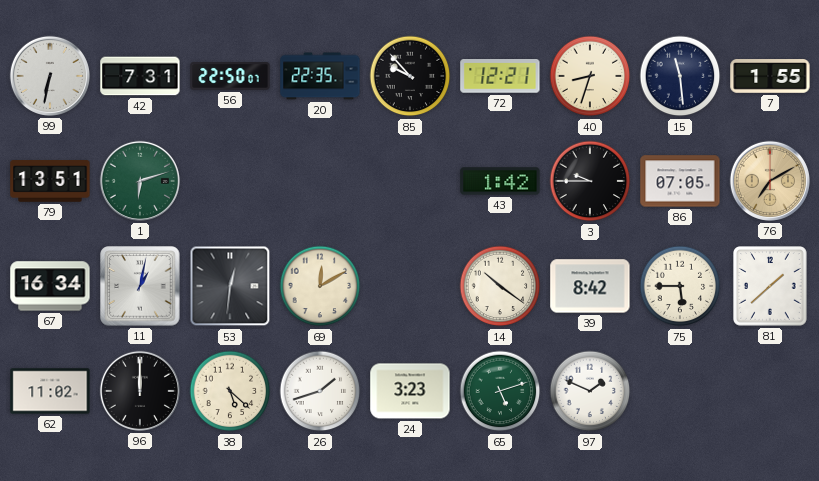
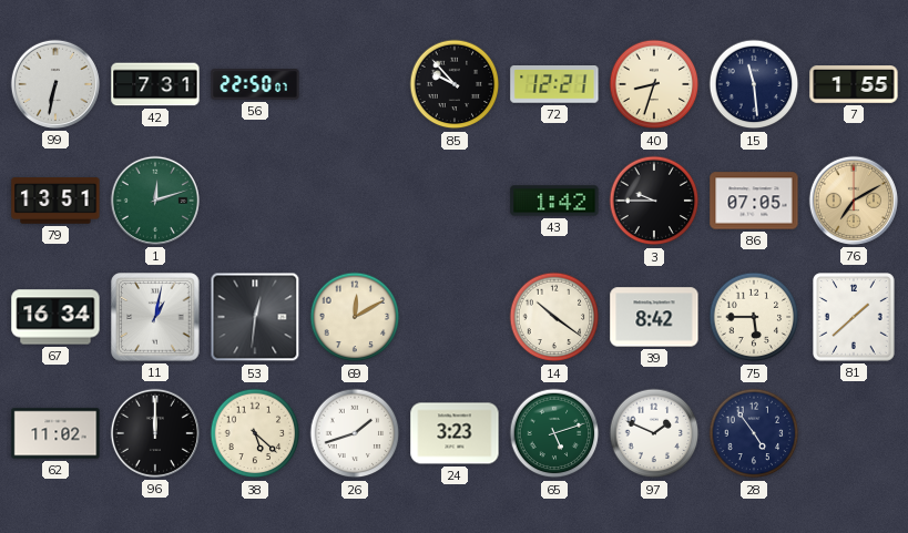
20: 22:35 -> none
1: 6:12 -> 12:12
28: none -> 4:54
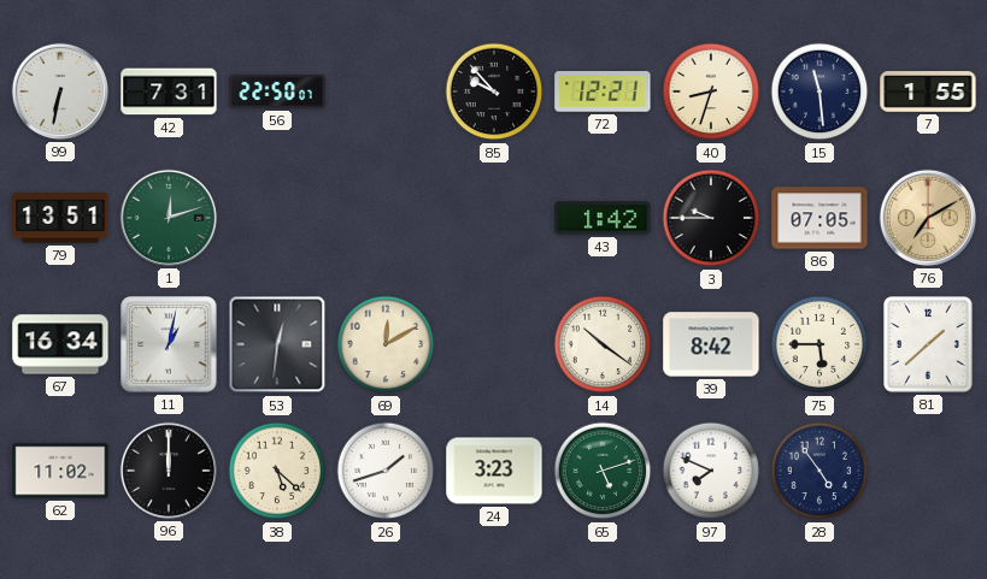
97: 1:49 -> 7:49
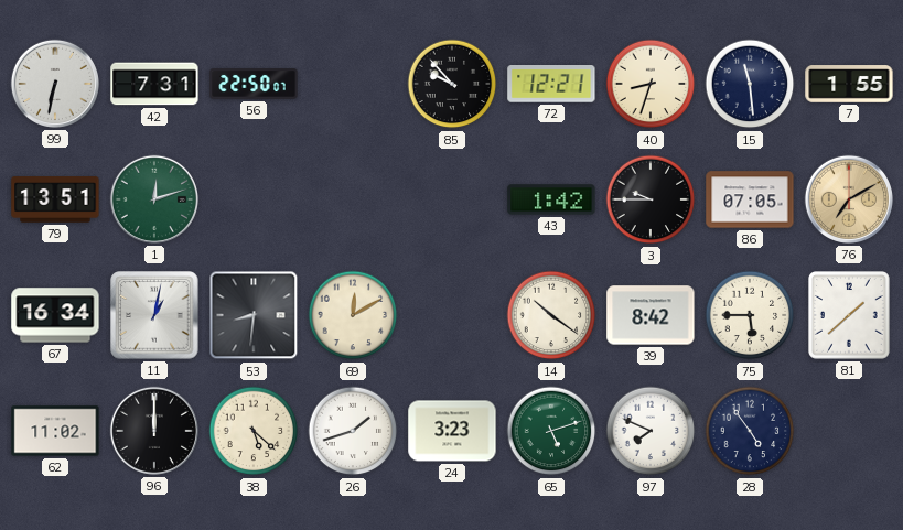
53: 12:31 -> 8:31
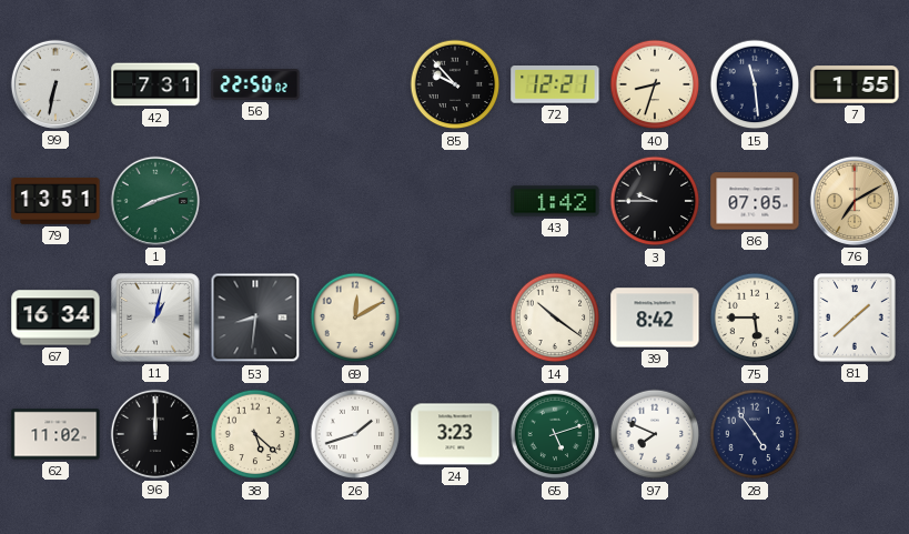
56: 22:50:07 -> 22:50:02
1: 12:12 -> 8:12
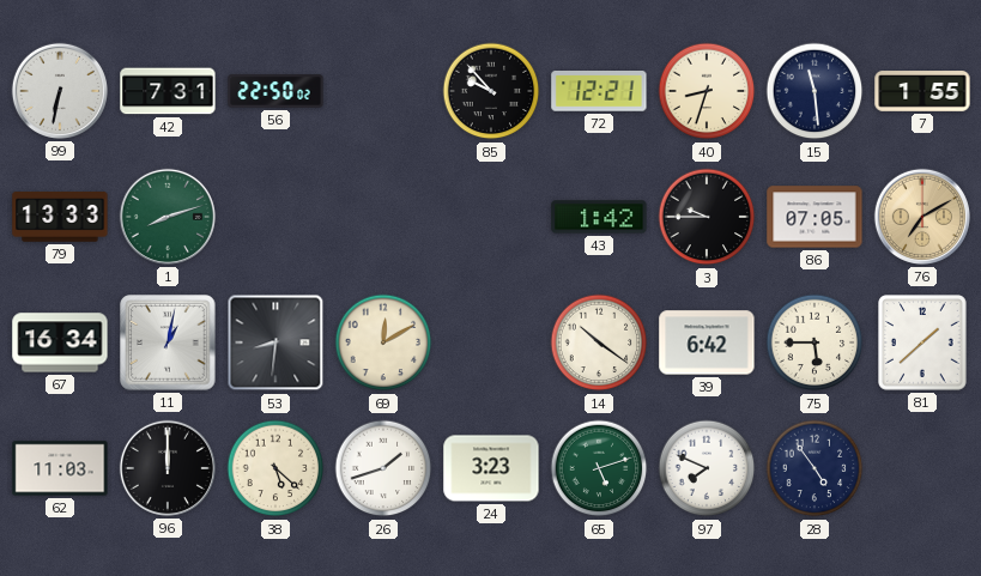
79: 13:51 -> 13:33
39: 8:42 -> 6:42
62: 11:02 -> 11:03
